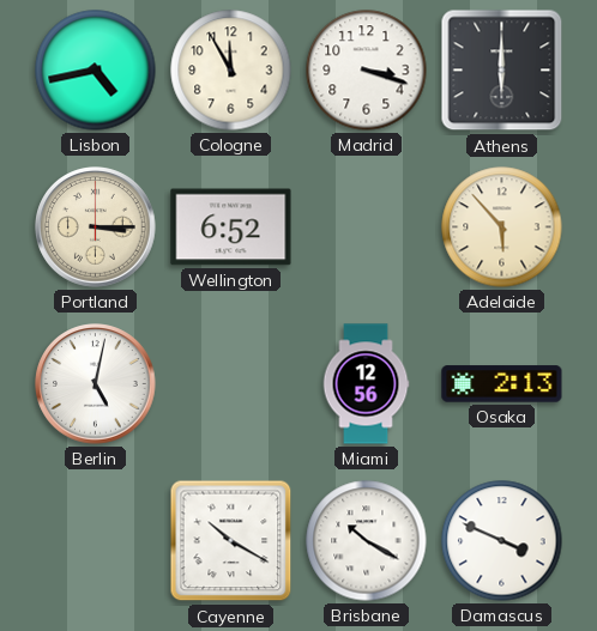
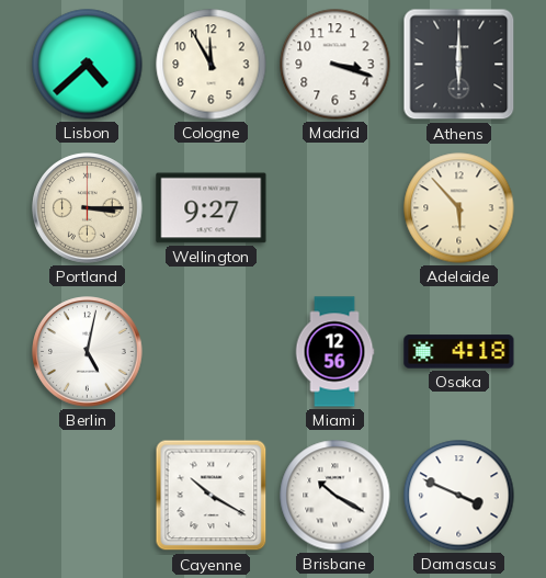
Lisbon: 4:43 -> 4:38
Wellington: 6:52 -> 9:27
Osaka: 2:13 -> 4:18
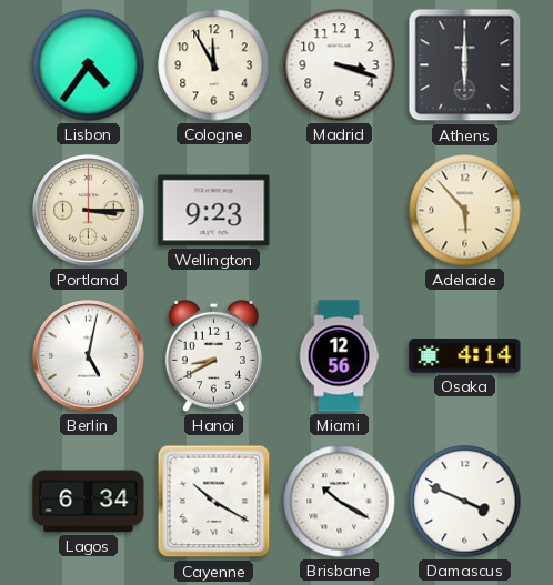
Lisbon: 4:38 -> 4:36
Wellington: 9:27 -> 9:23
Hanoi: none -> 8:40
Osaka: 4:18 -> 4:14
Lagos: none -> 6:34
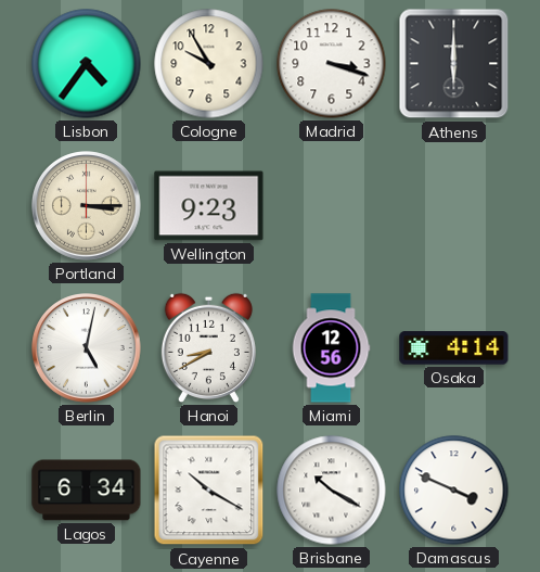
Cologne: 11:55 -> 9:55
Adelaide: 5:53 -> none
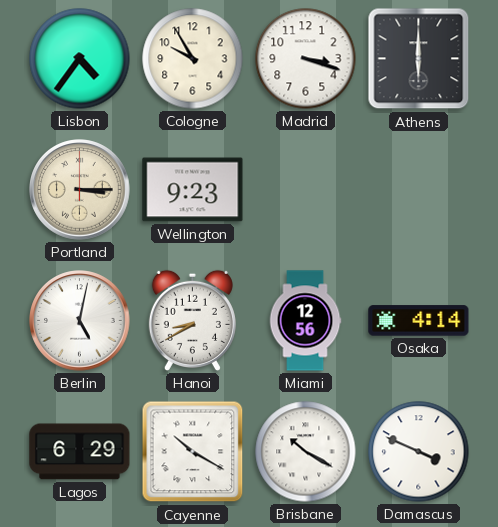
Lagos: 6:34 -> 6:29
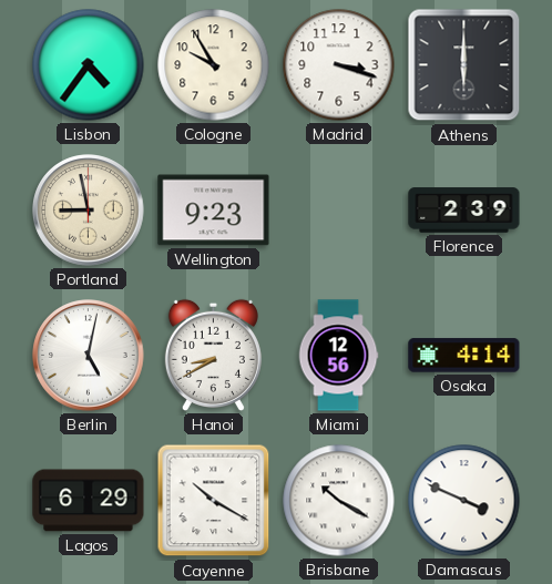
Portland: 3:15 -> 8:58
Florence: none -> 2:39
